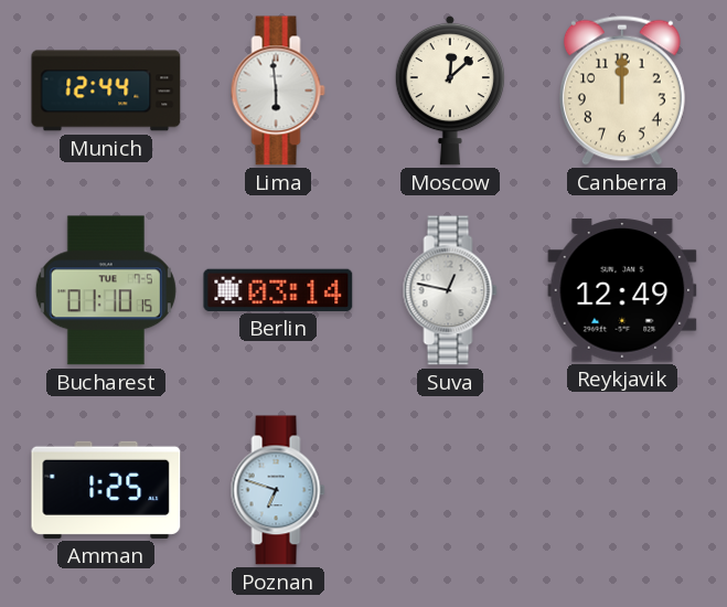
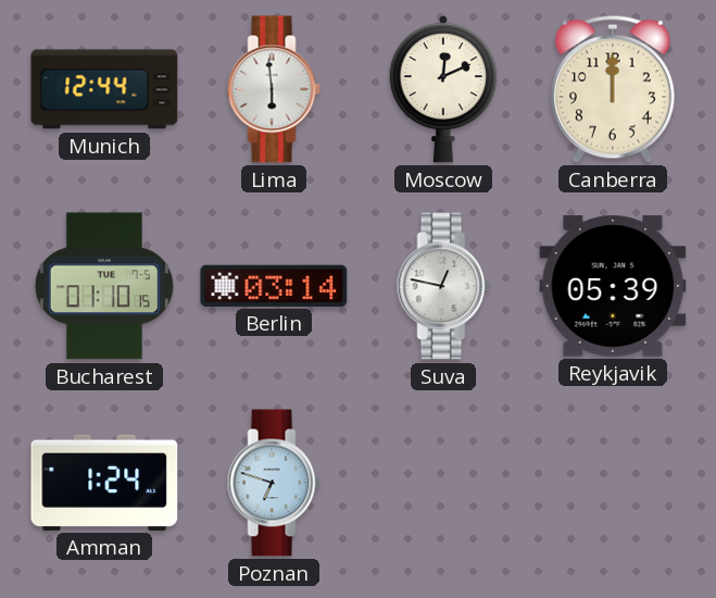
Moscow: 12:08 -> 12:11
Reykjavik: 12:49 -> 05:39
Amman: 1:25 -> 1:24
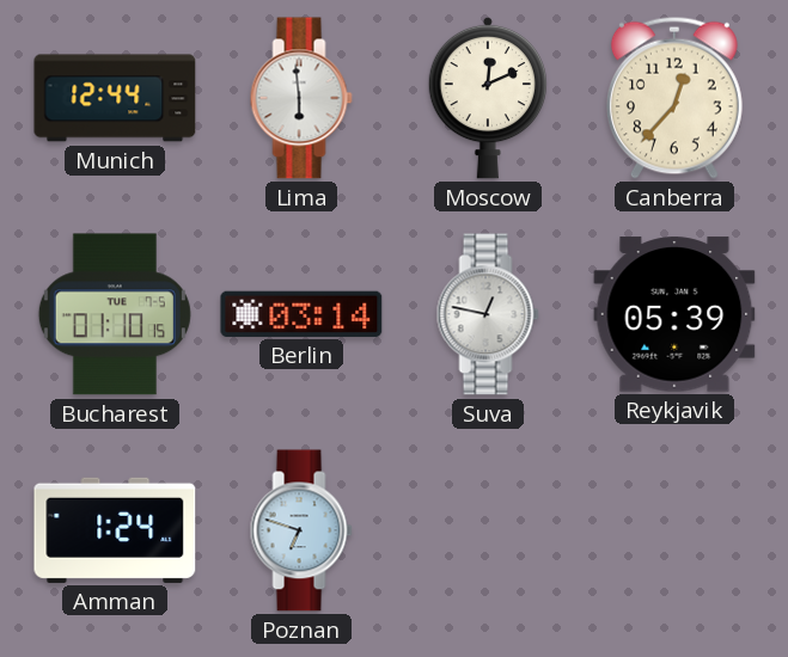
Canberra: 12:00 -> 12:37
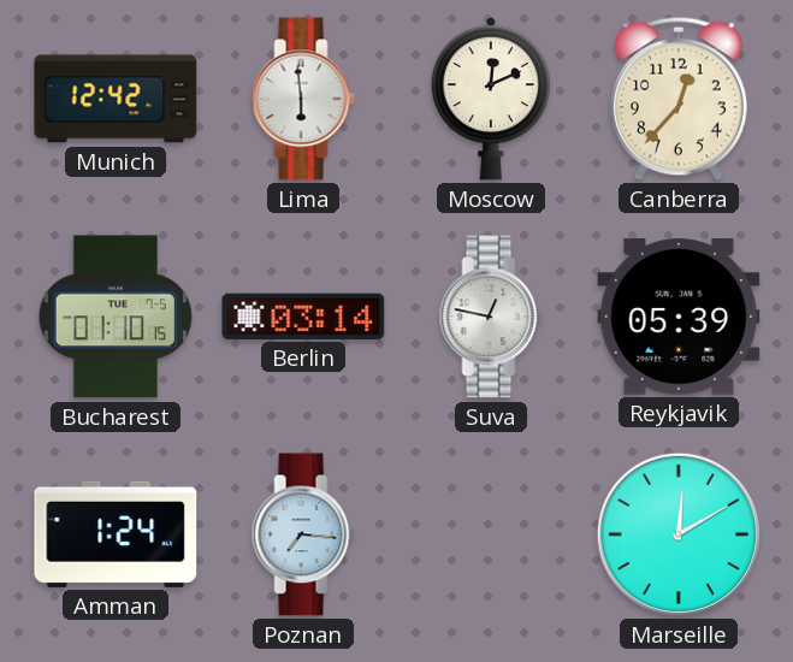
Munich: 12:44 -> 12:42
Poznan: 6:48 -> 7:16
Marseille: none -> 12:10
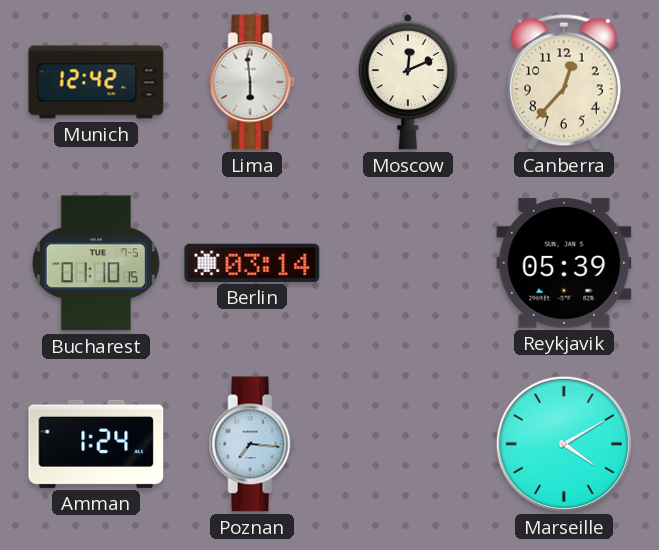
Suva: 12:47 -> none
Marseille: 12:10 -> 4:10
